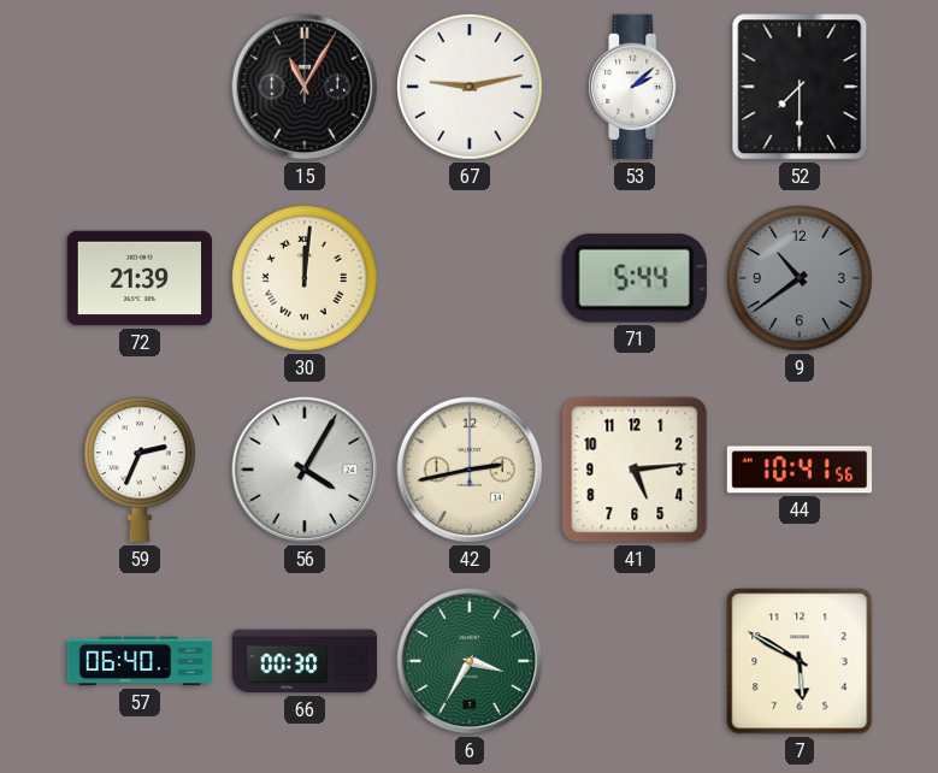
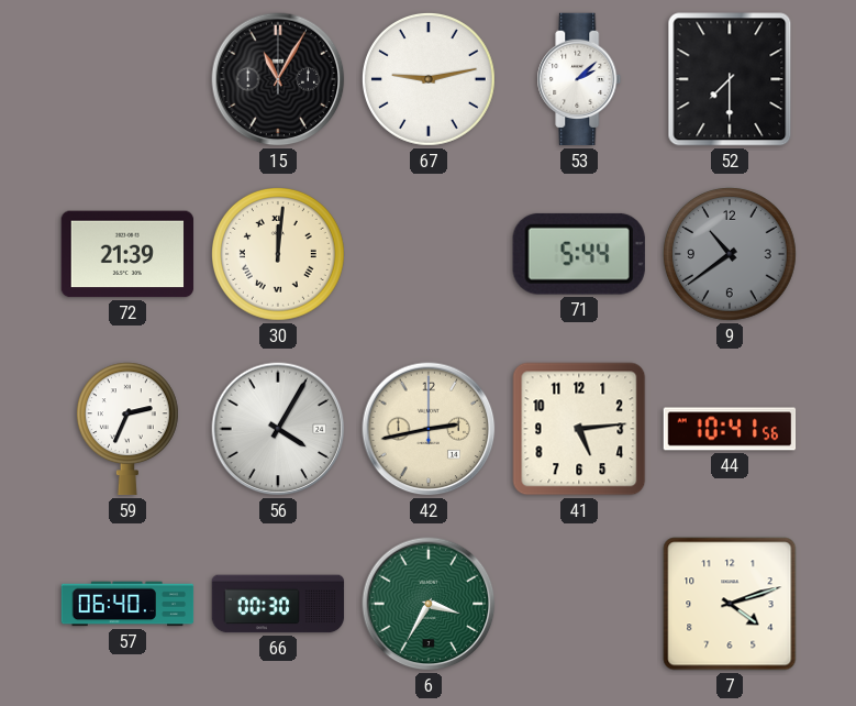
7: 5:50 -> 4:12
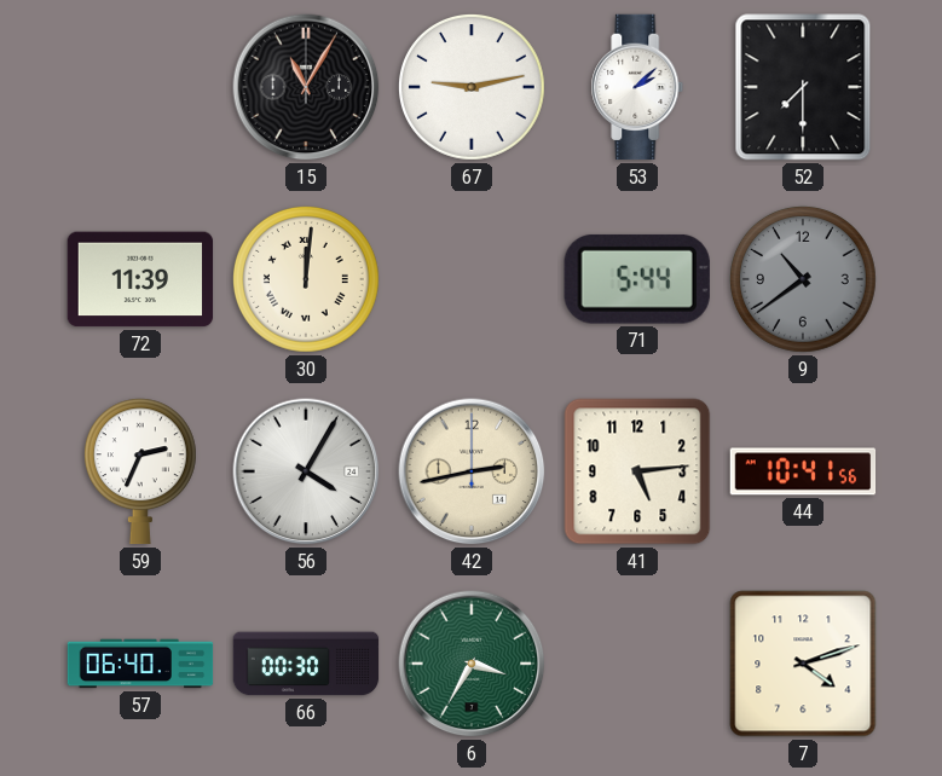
72: 21:39 -> 11:39
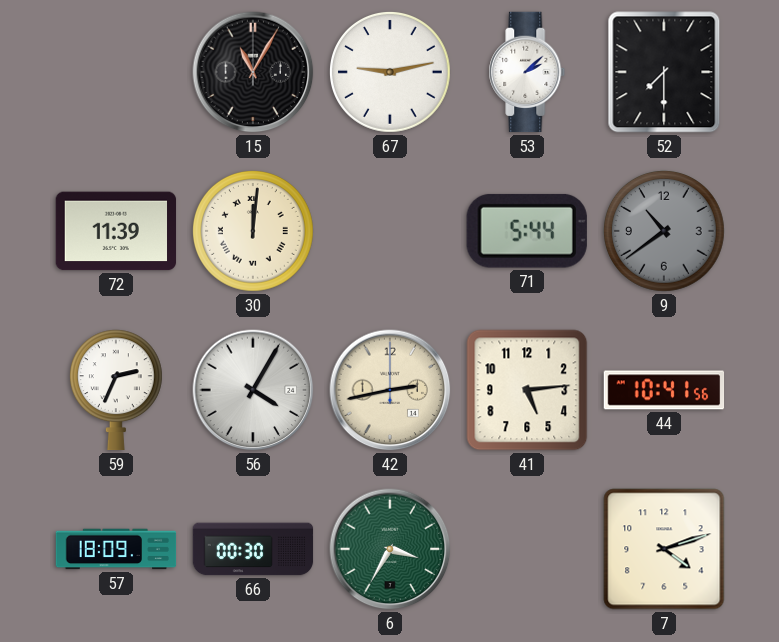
57: 06:40 -> 18:09
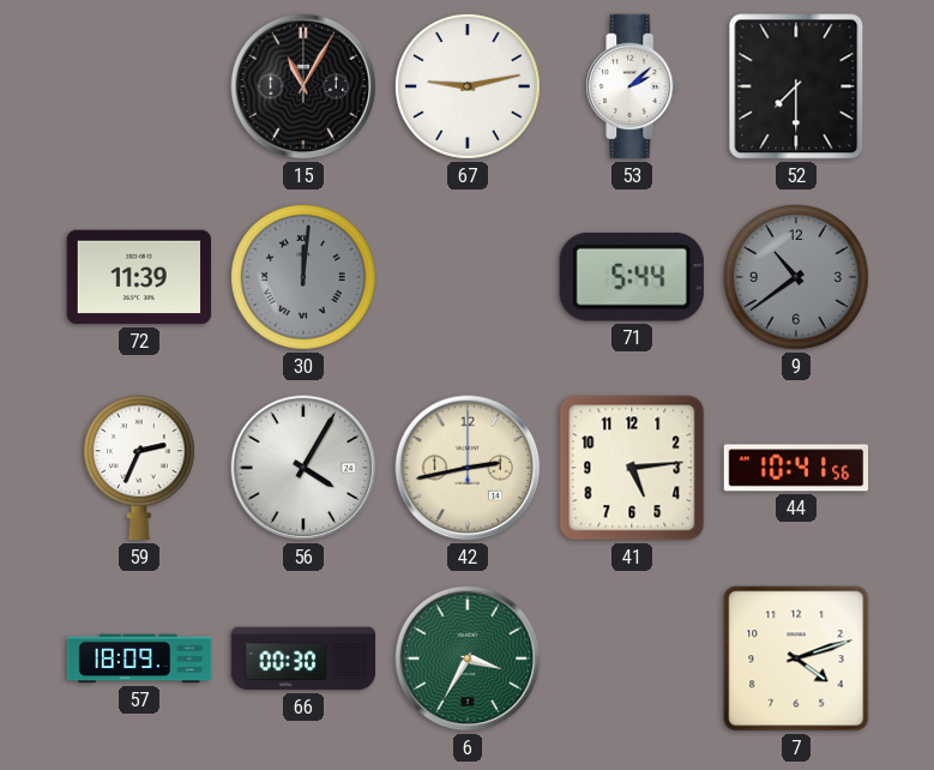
30 dial: cream -> grey
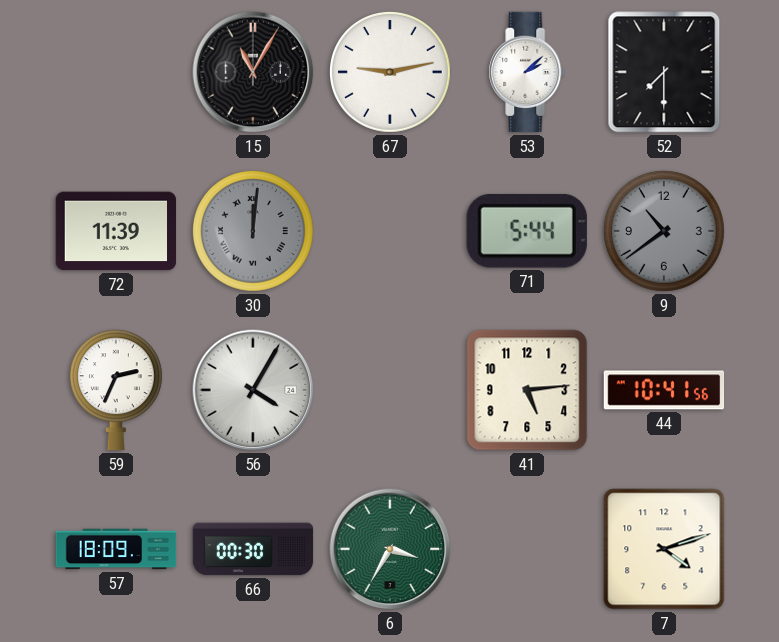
42: 2:43 -> none
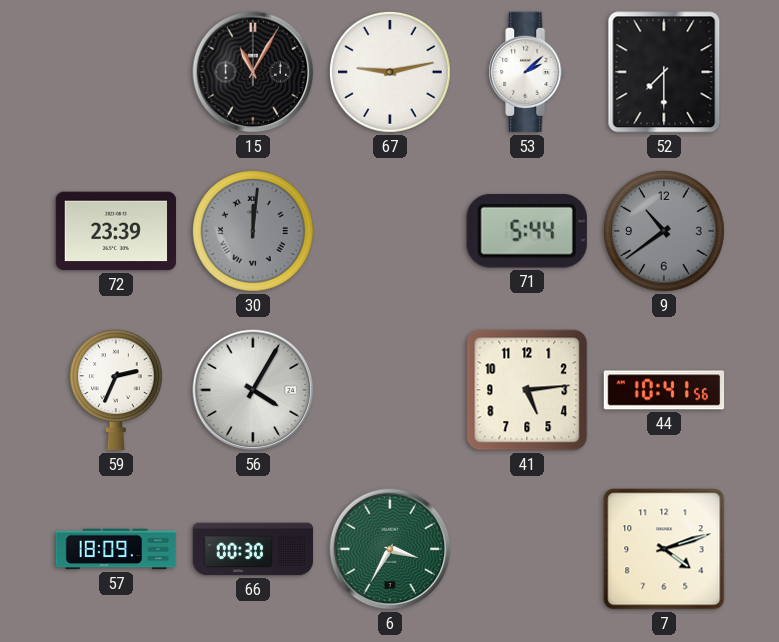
72: 11:39 -> 23:39
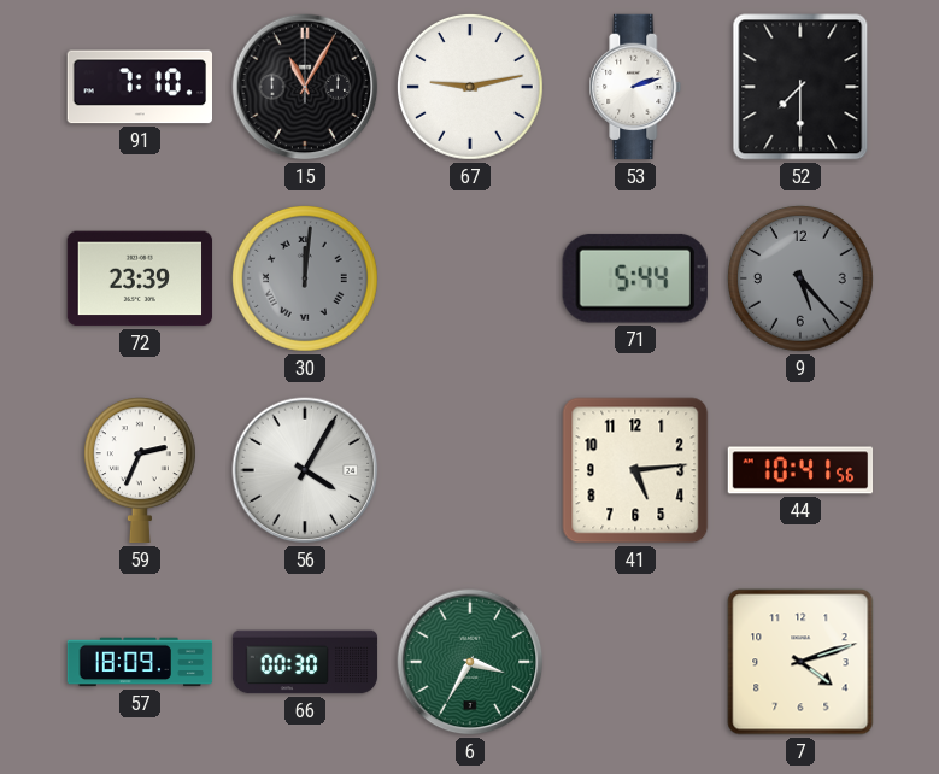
91: none -> 7:10
53: 2:08 -> 2:12
9: 10:39 -> 5:23
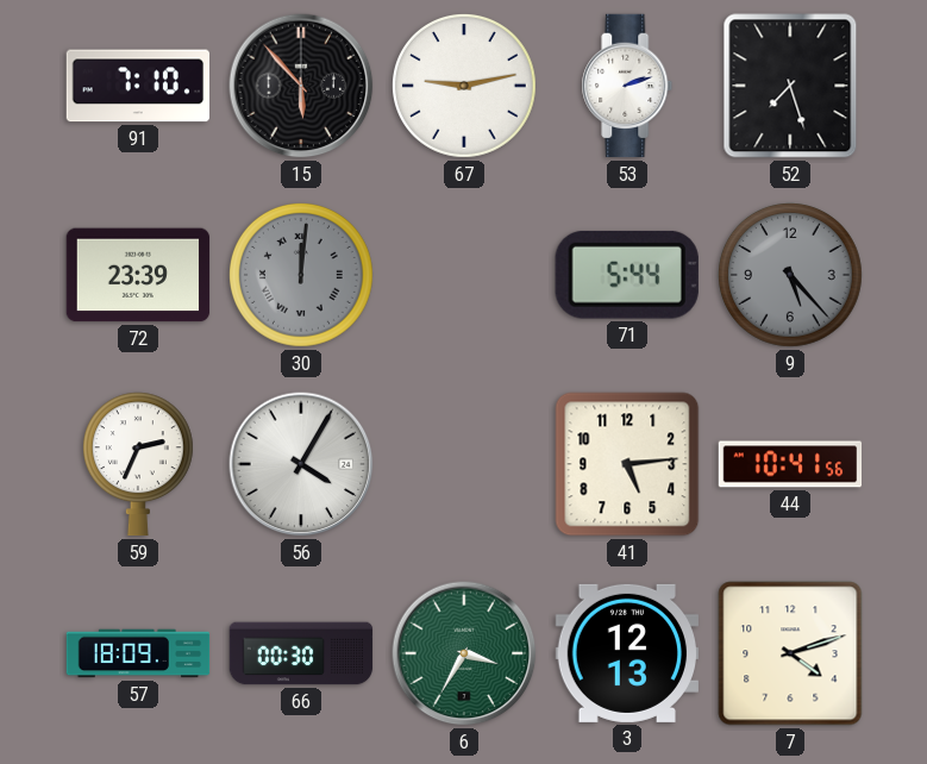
15: 11:05 -> 5:53
52: 7:30 -> 7:27
3: none -> 12:13
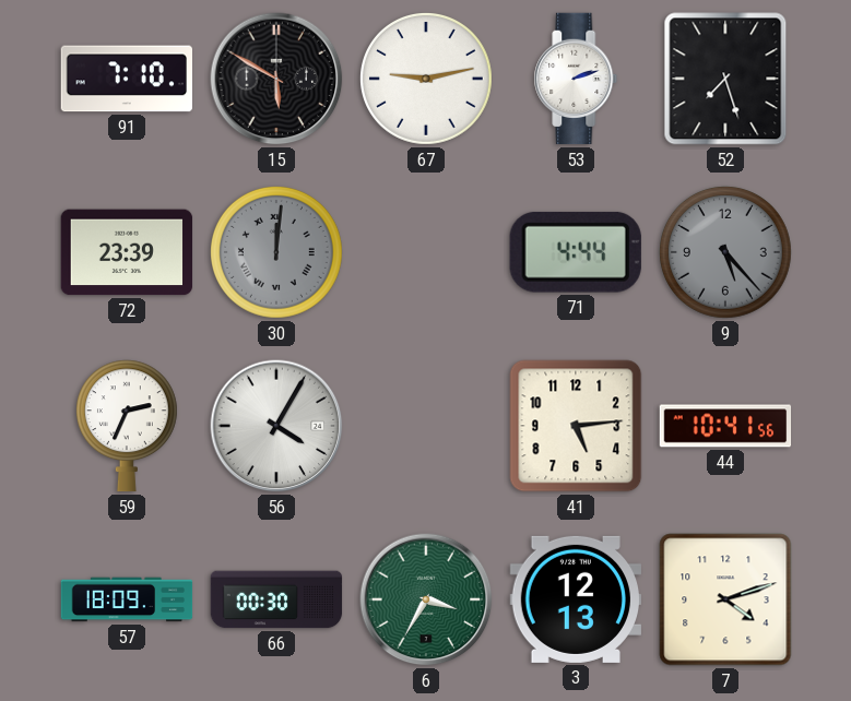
15: 5:53 -> 5:50
71: 5:44 -> 4:44
